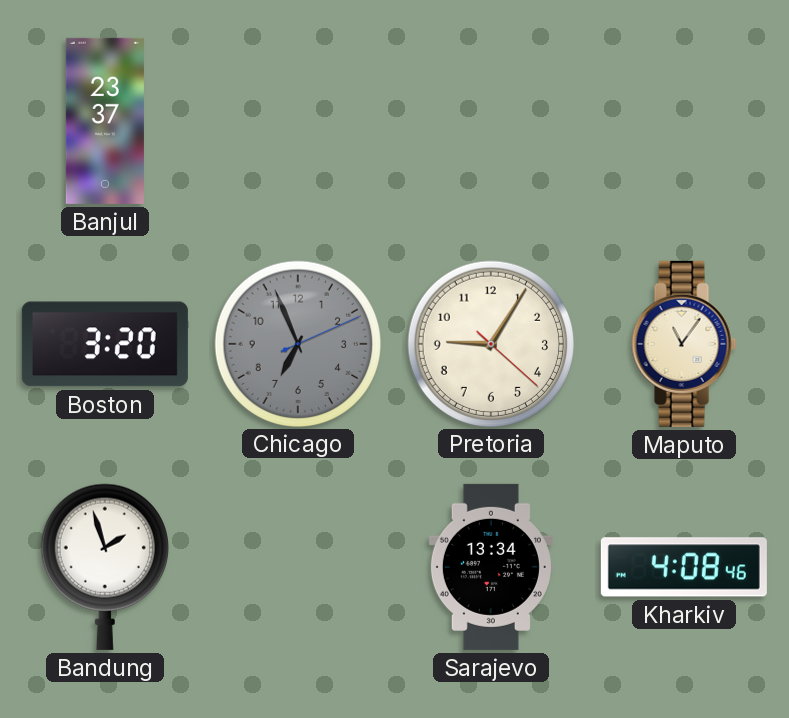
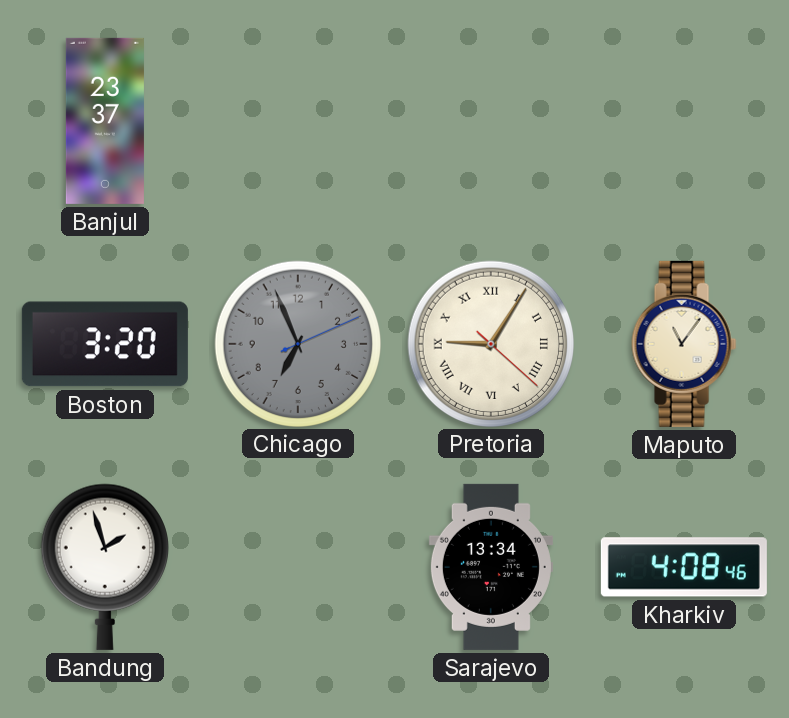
Pretoria numerals: Arabic -> Roman
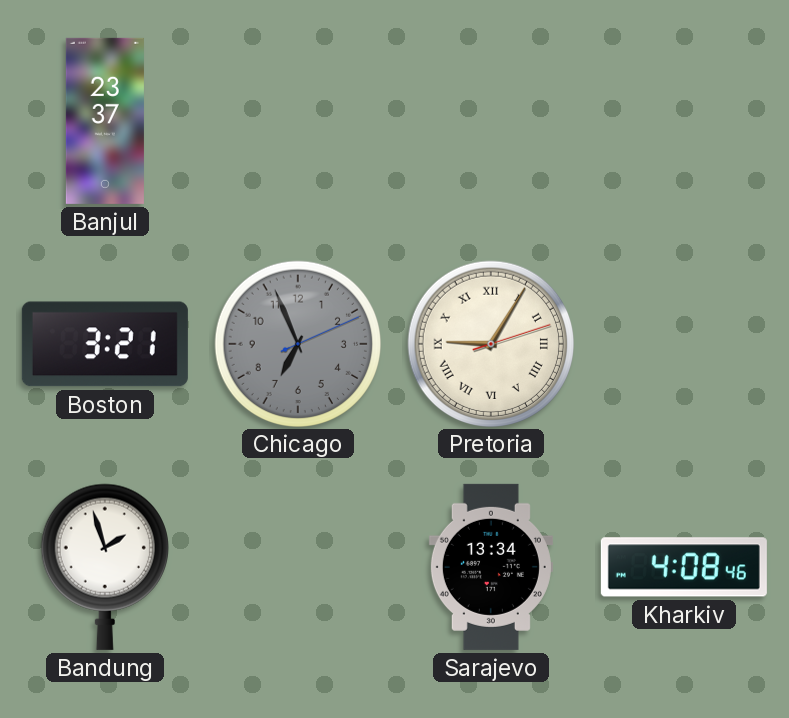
Boston: 3:20 -> 3:21
Pretoria: 9:05:22 -> 9:05:12
Maputo: 11:06 -> none
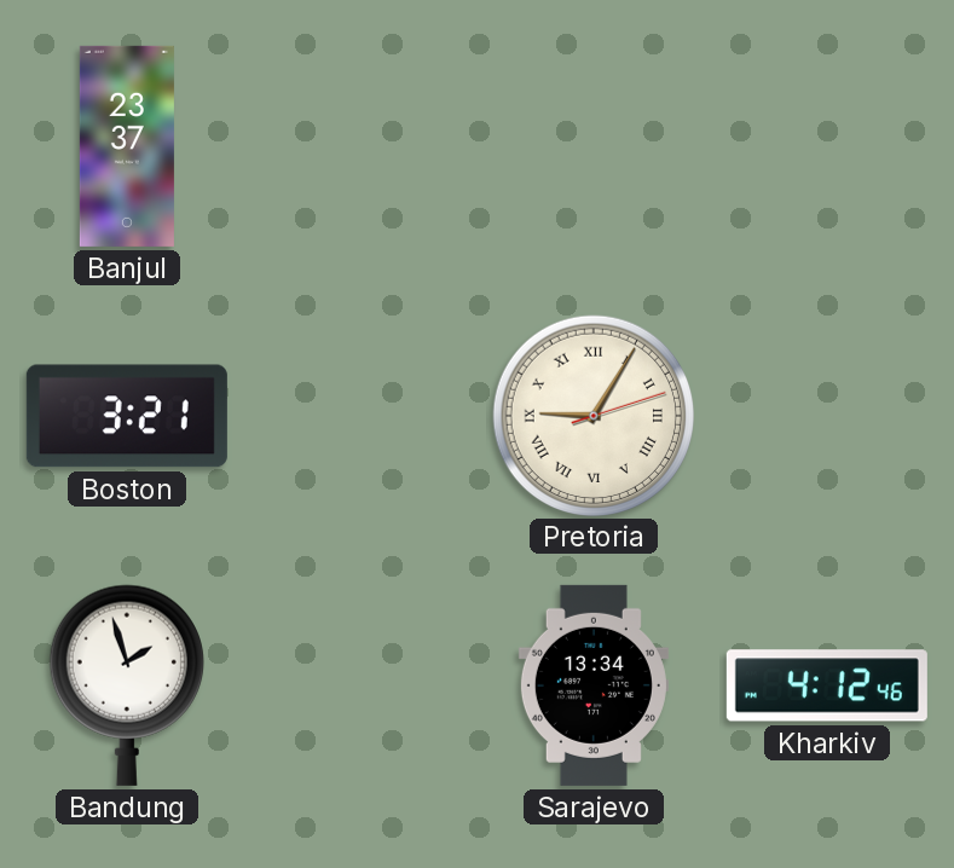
Chicago: 6:56 -> none
Kharkiv: 4:08 -> 4:12
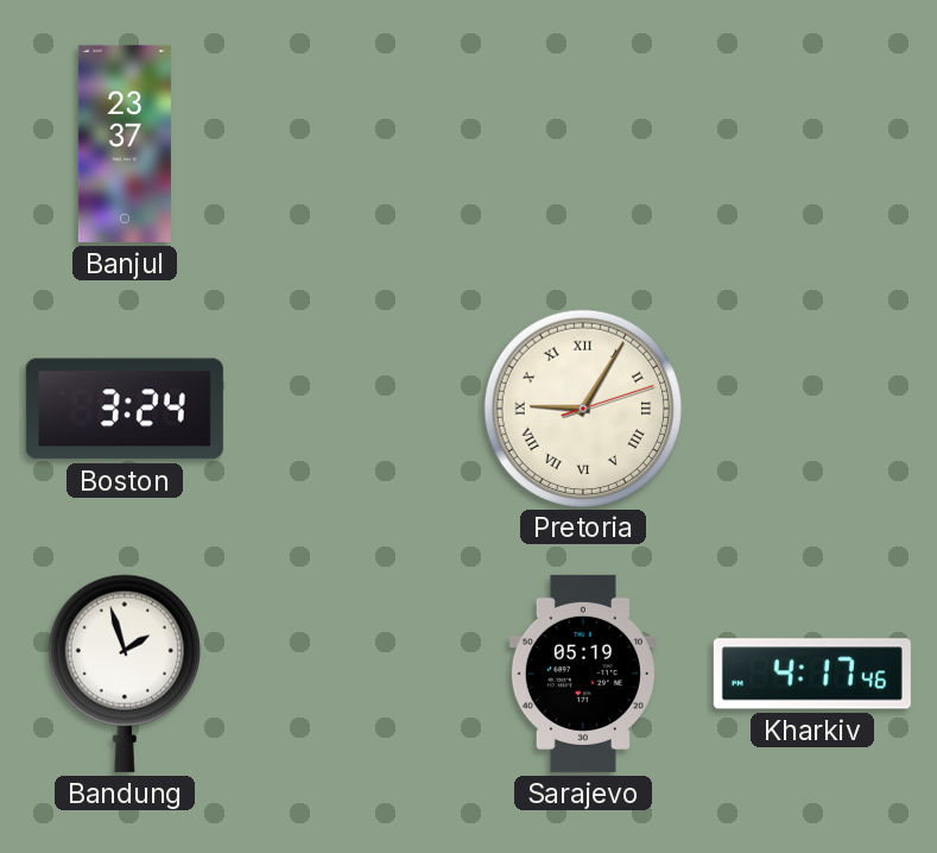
Boston: 3:21 -> 3:24
Sarajevo: 13:34 -> 05:19
Kharkiv: 4:12 -> 4:17
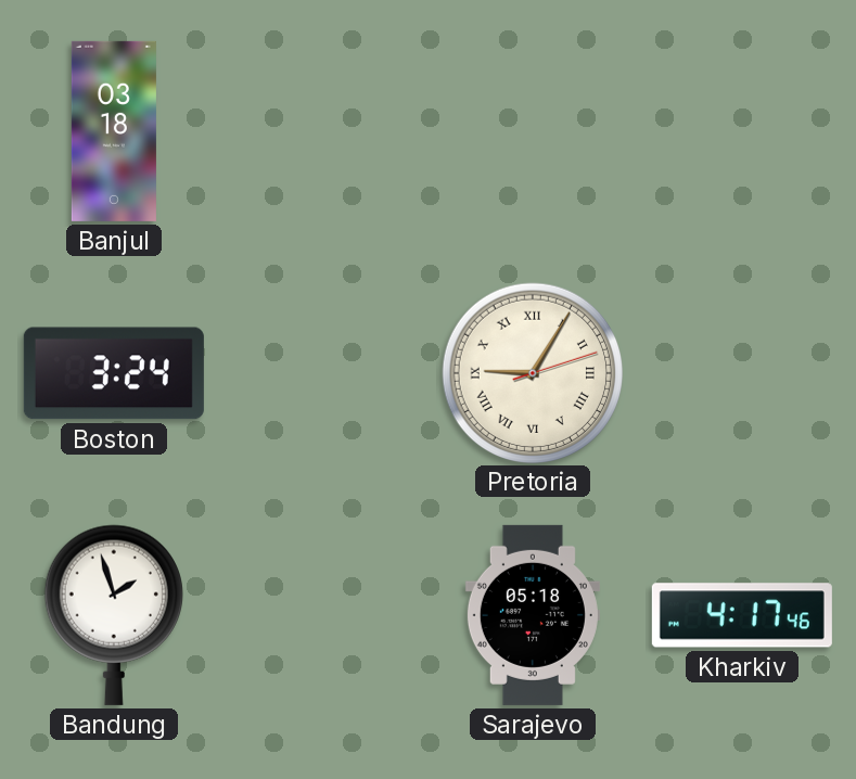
Banjul: 23:37 -> 03:18
Sarajevo: 05:19 -> 05:18
